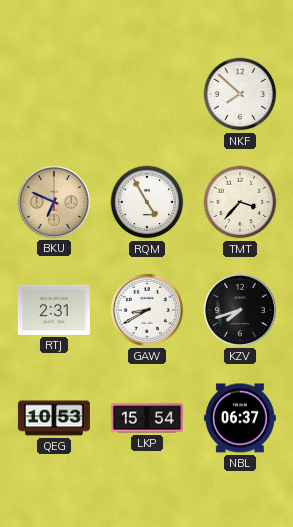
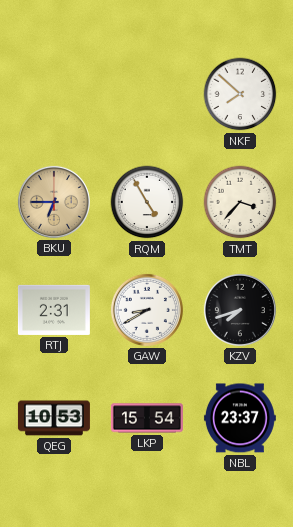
BKU: 6:49 -> 6:45
NBL: 06:37 -> 23:37
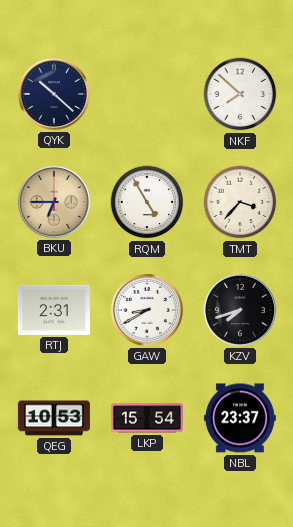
QYK: none -> 10:22
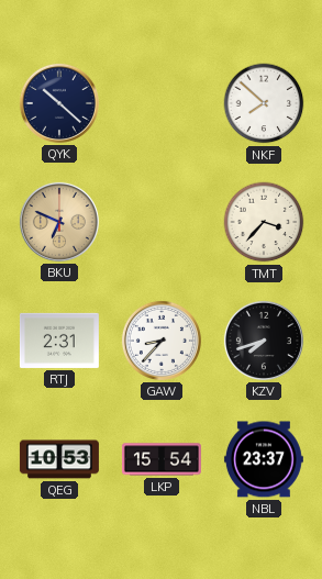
BKU: 6:45 -> 6:49
RQM: 4:55 -> none
GAW: 8:40 -> 8:37
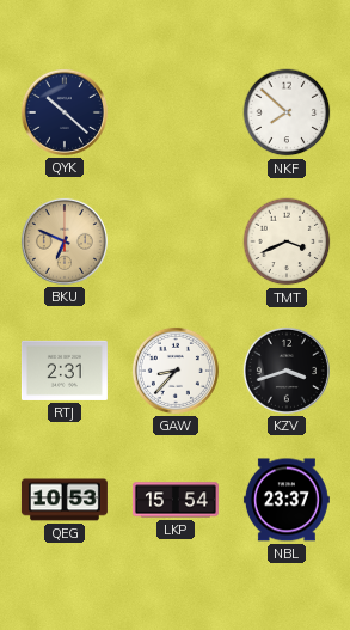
TMT: 3:37 -> 3:41
KZV: 7:42 -> 3:42
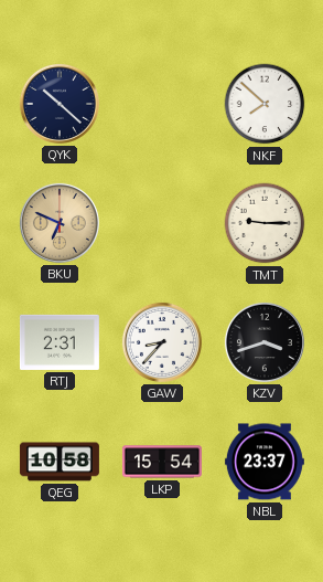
TMT: 3:41 -> 9:15
QEG: 10:53 -> 10:58
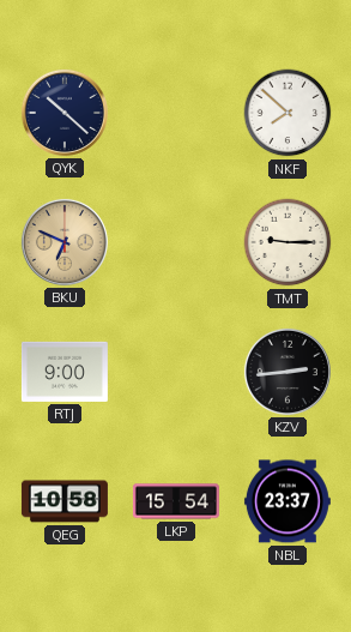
RTJ: 2:31 -> 9:00
GAW: 8:37 -> none
KZV: 3:42 -> 2:44
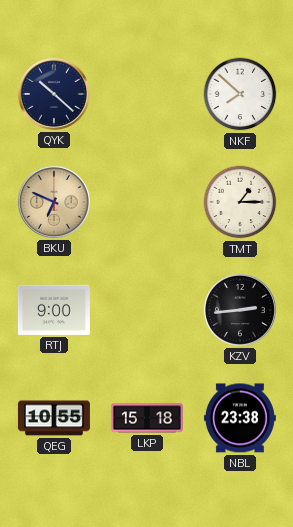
TMT: 9:15 -> 1:15
QEG: 10:58 -> 10:55
LKP: 15:54 -> 15:18
NBL: 23:37 -> 23:38
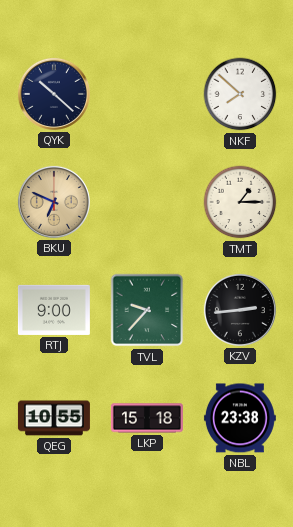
TVL: none -> 9:37
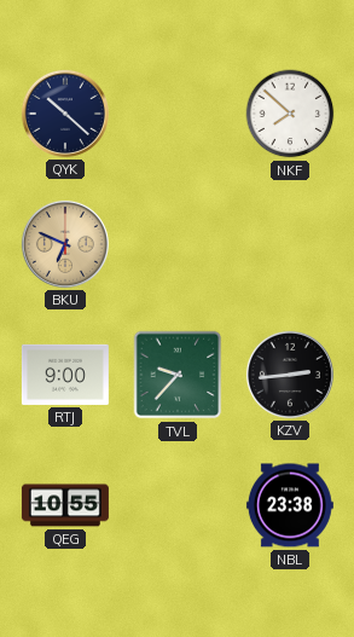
TMT: 1:15 -> none
LKP: 15:18 -> none
